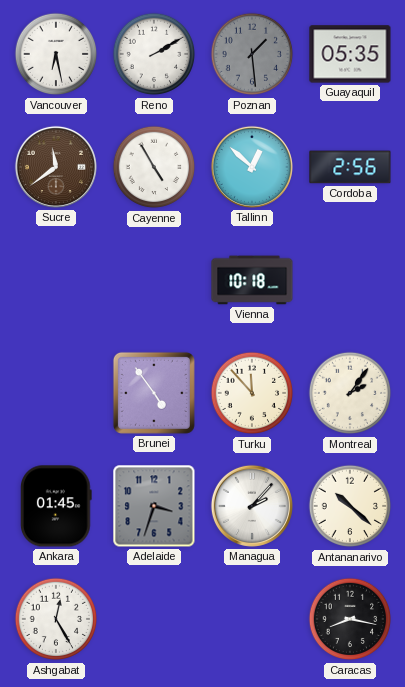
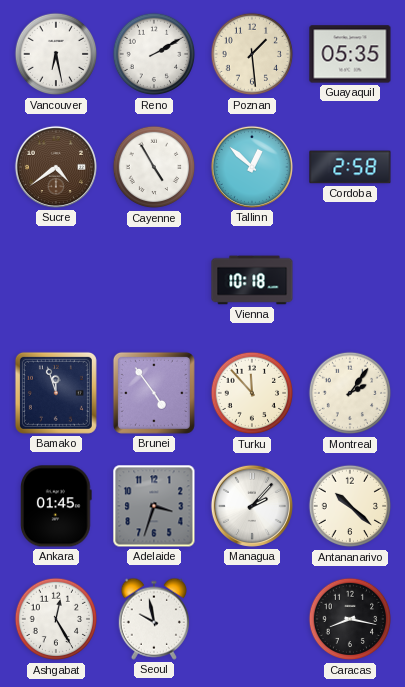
Poznan dial: grey -> cream
Sucre: 11:39 -> 4:39
Cordoba: 2:56 -> 2:58
Bamako: none -> 11:57
Seoul: none -> 9:58
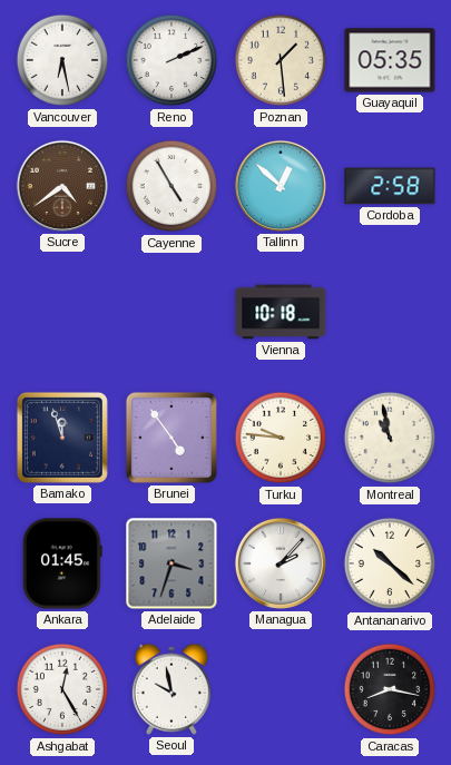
Reno: 2:10 -> 2:11
Turku: 11:53 -> 9:46
Montreal: 2:06 -> 10:58
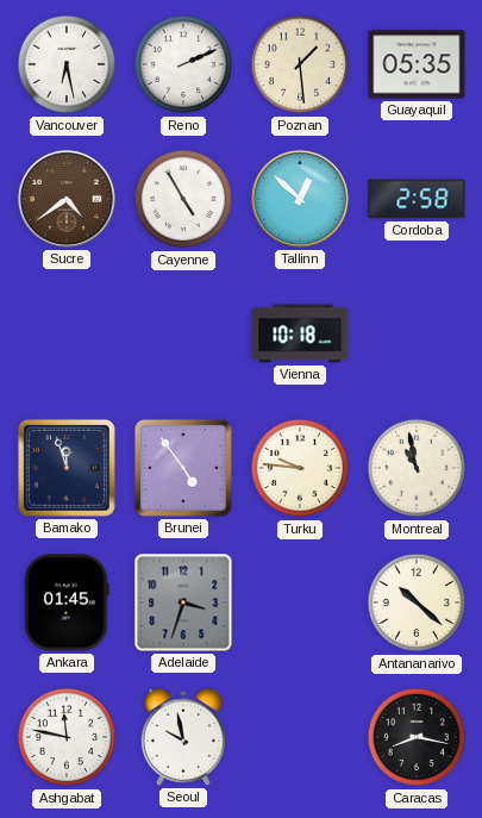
Managua: 2:07 -> none
Ashgabat: 12:25 -> 11:47
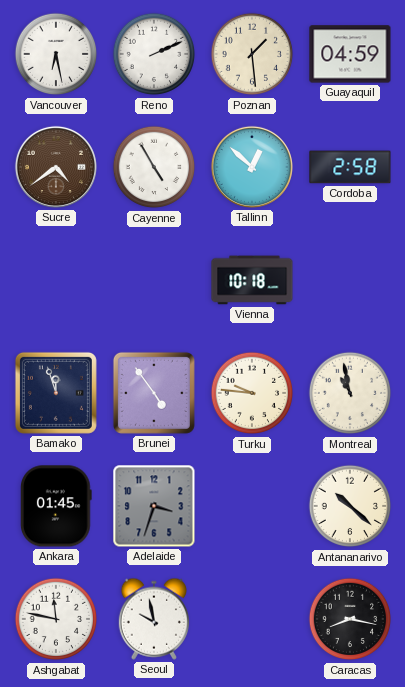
Guayaquil: 05:35 -> 04:59
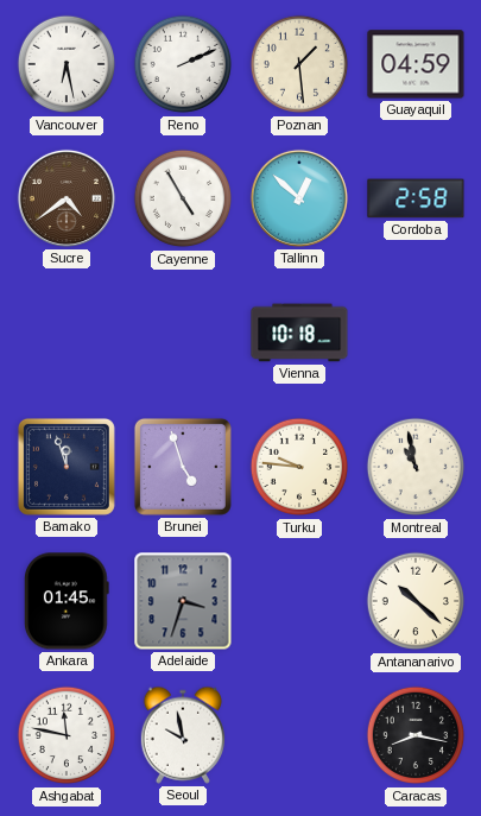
Brunei: 4:54 -> 4:57
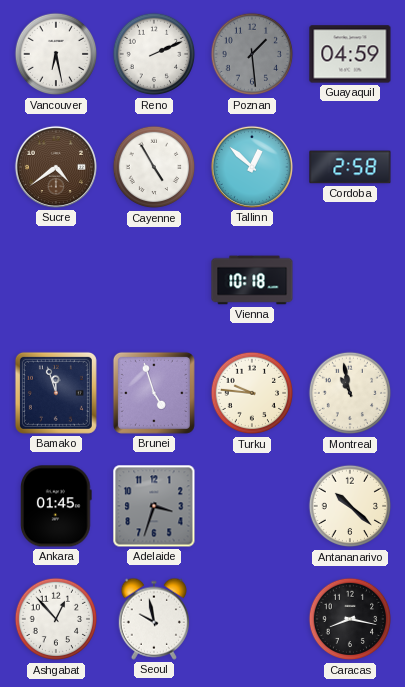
Poznan dial: cream -> grey
Ashgabat: 11:47 -> 12:53
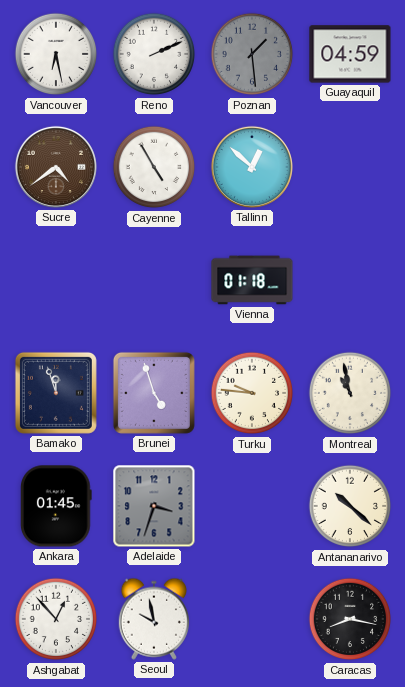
Cordoba: 2:58 -> none
Vienna: 10:18 -> 01:18
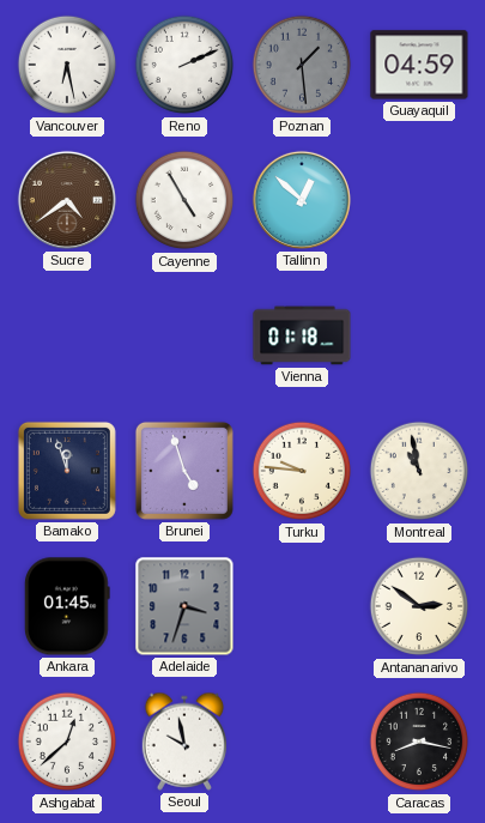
Antananarivo: 10:22 -> 2:51
Ashgabat: 12:53 -> 12:38
